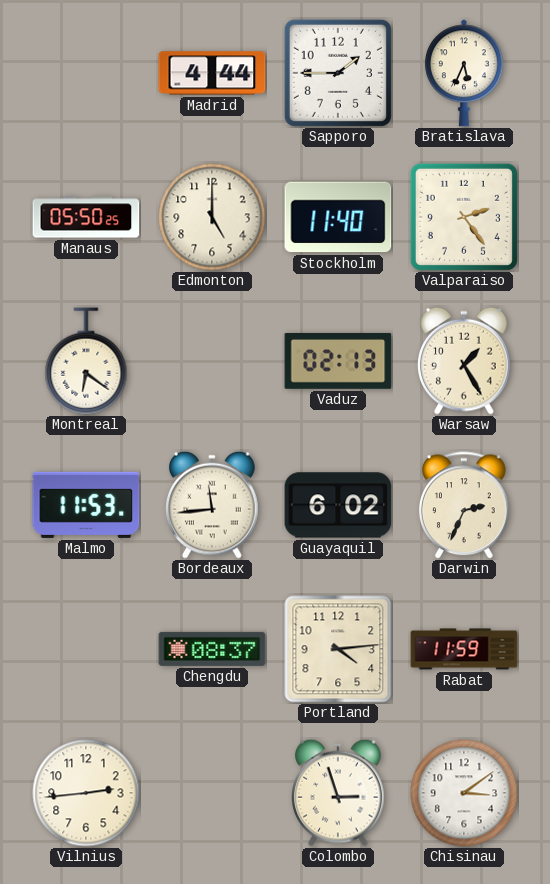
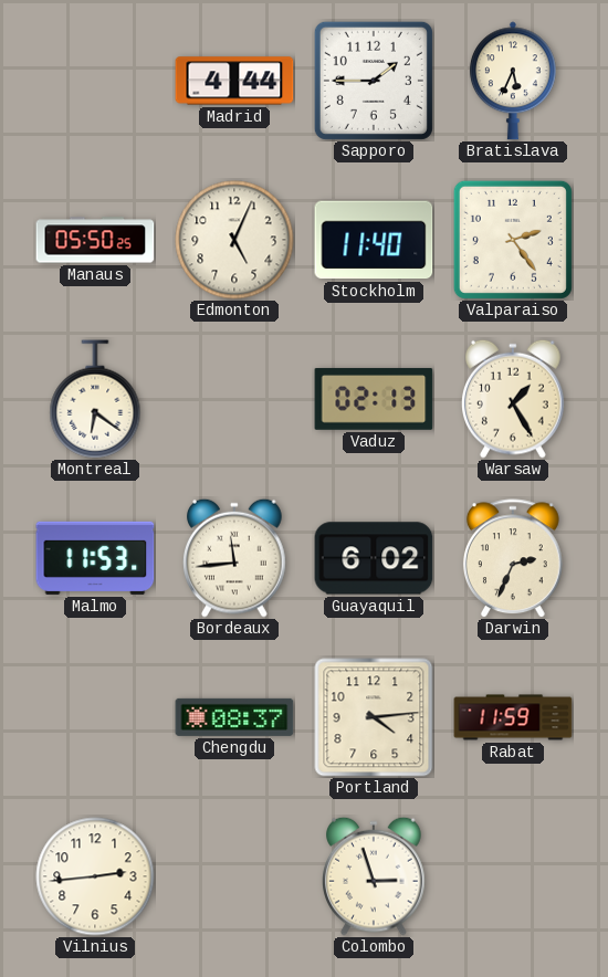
Edmonton: 5:00 -> 5:04
Chisinau: 3:09 -> none
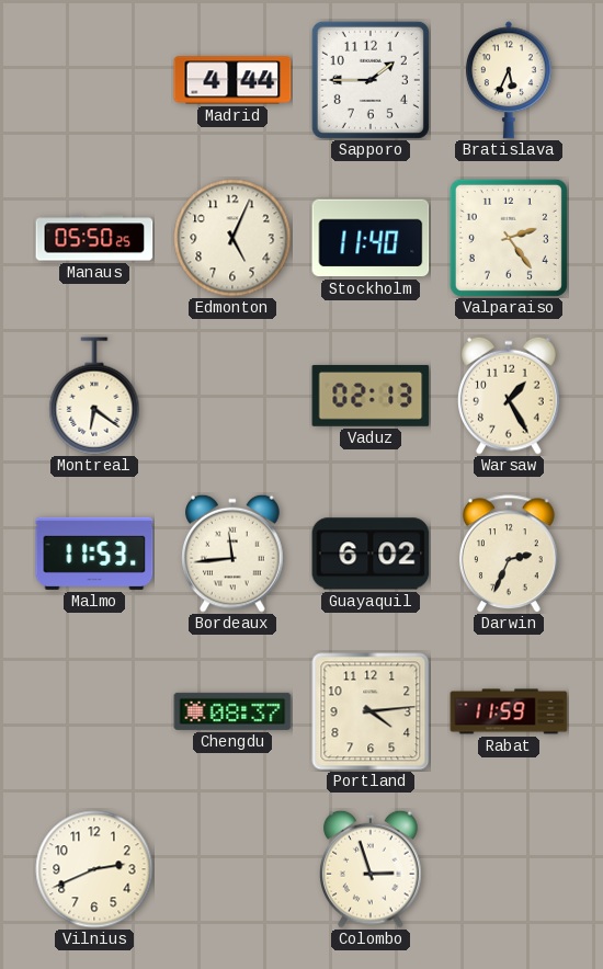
Vilnius: 2:44 -> 2:41
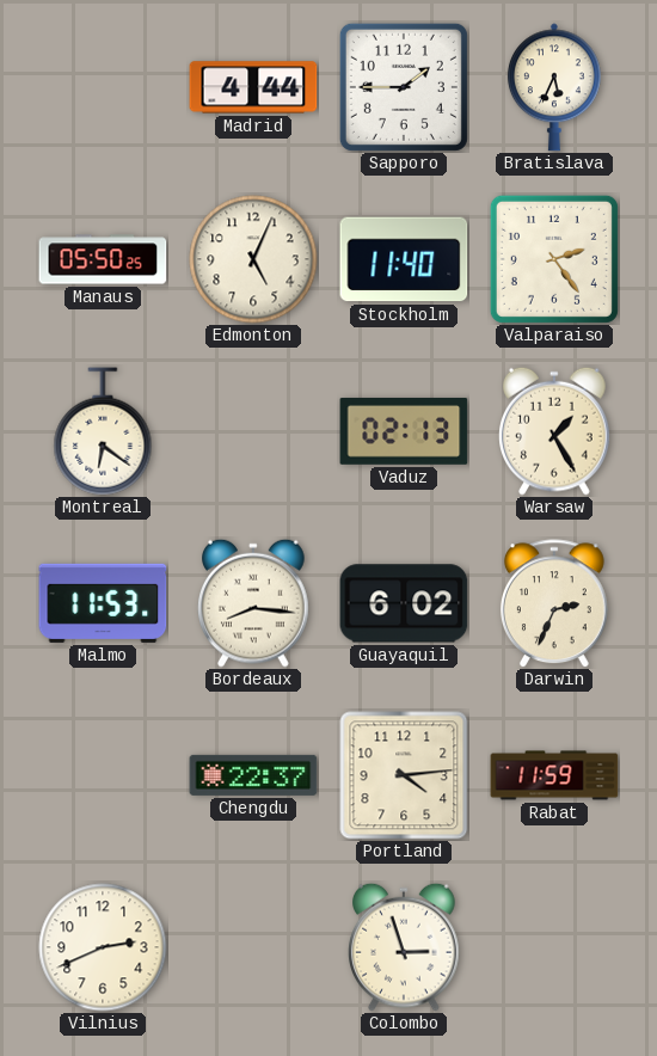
Bordeaux: 11:44 -> 8:16
Chengdu: 08:37 -> 22:37
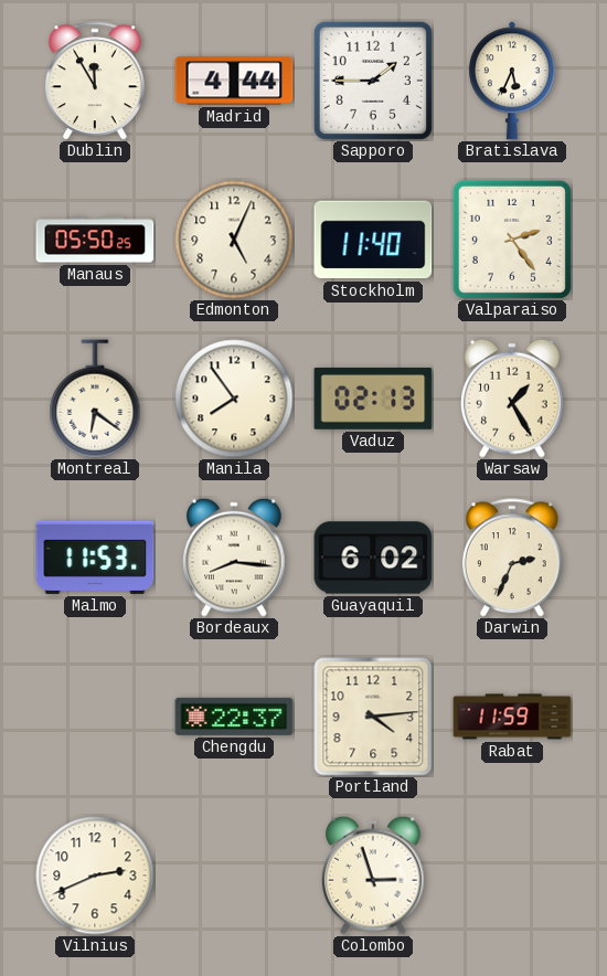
Dublin: none -> 11:55
Manila: none -> 7:54
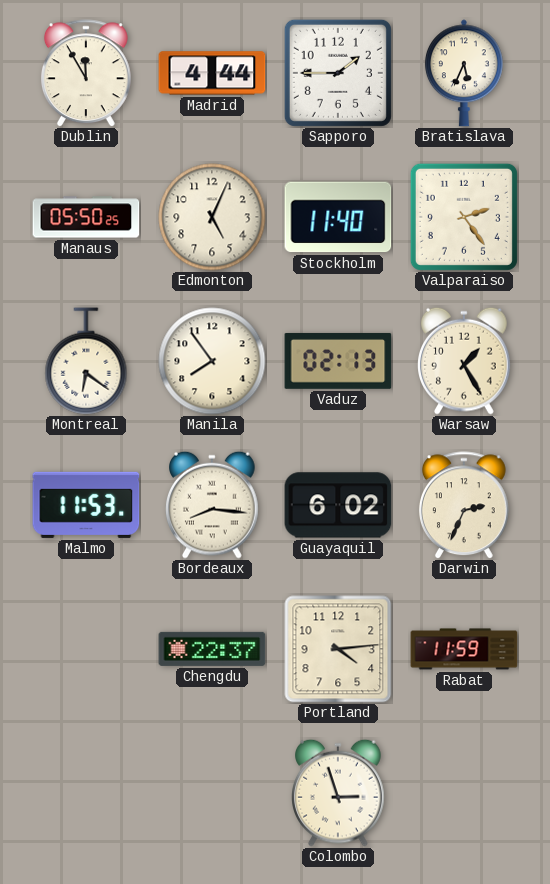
Vilnius: 2:41 -> none
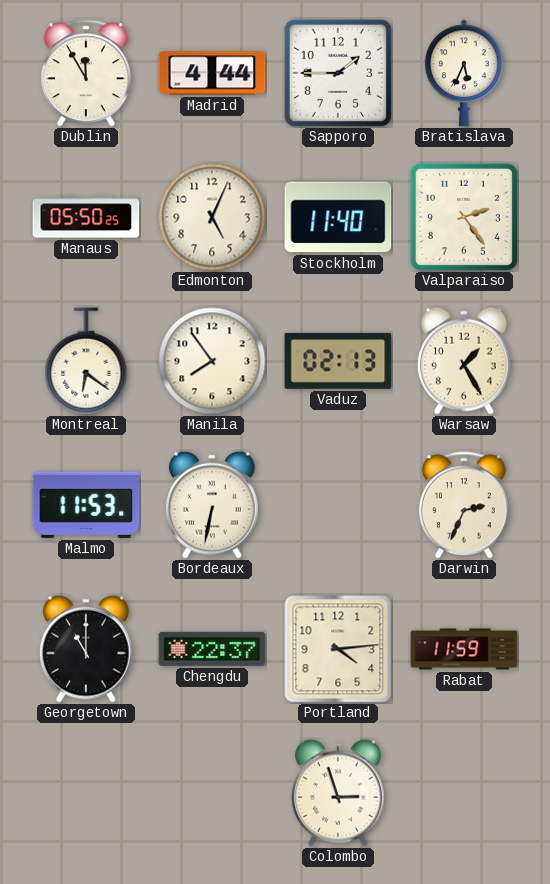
Bordeaux: 8:16 -> 6:32
Guayaquil: 6:02 -> none
Georgetown: none -> 11:00
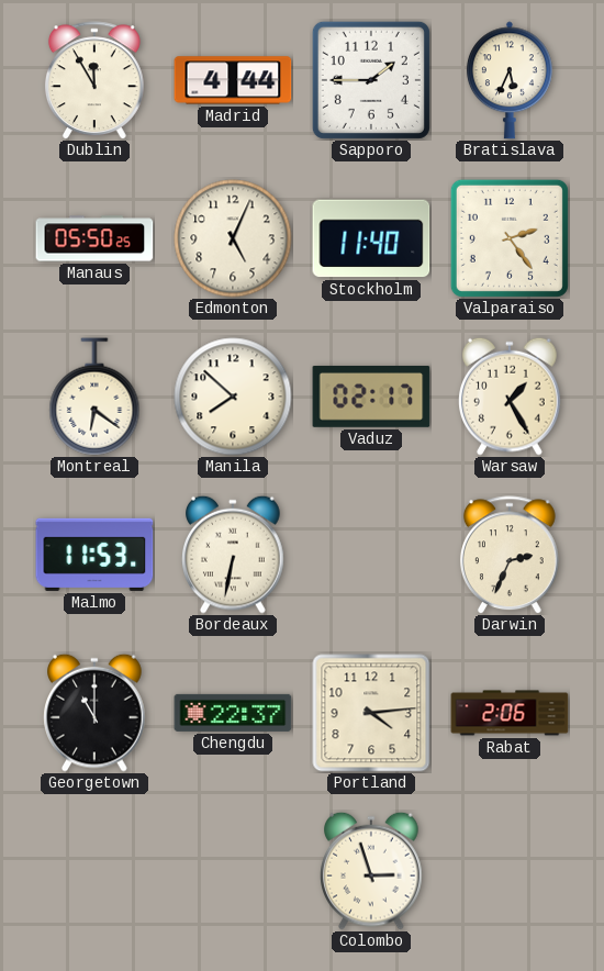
Manila: 7:54 -> 7:52
Vaduz: 02:13 -> 02:17
Rabat: 11:59 -> 2:06
